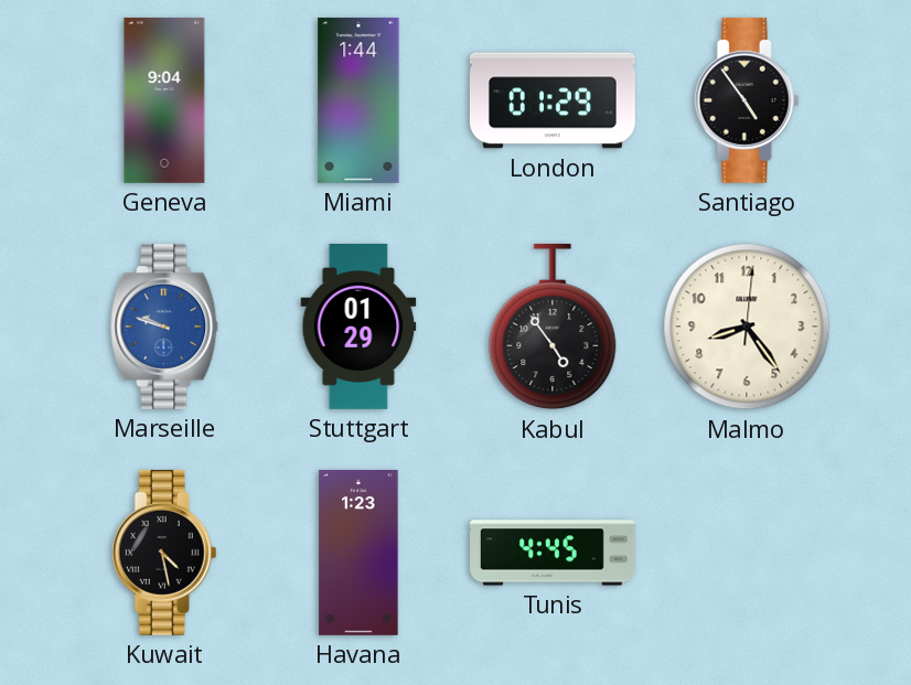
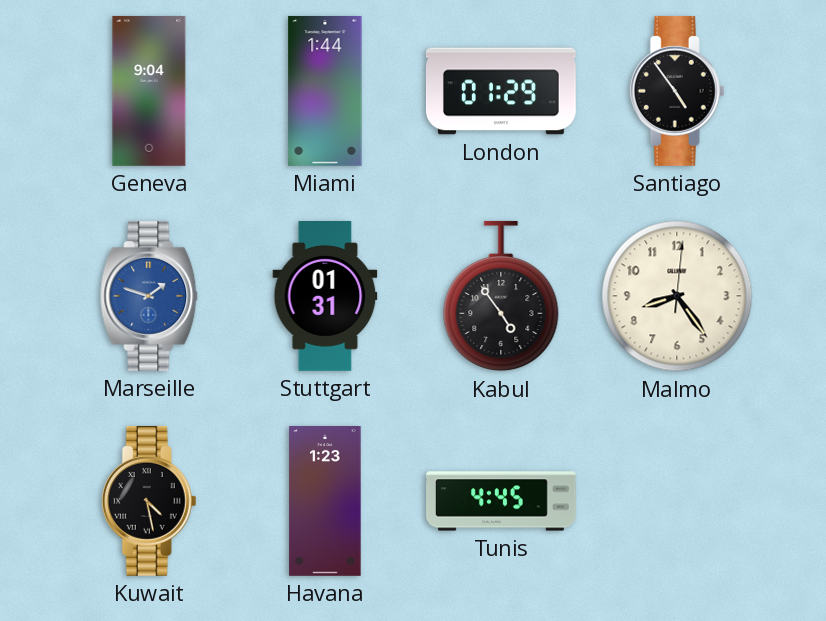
Marseille: 9:48 -> 1:48
Stuttgart: 01:29 -> 01:31
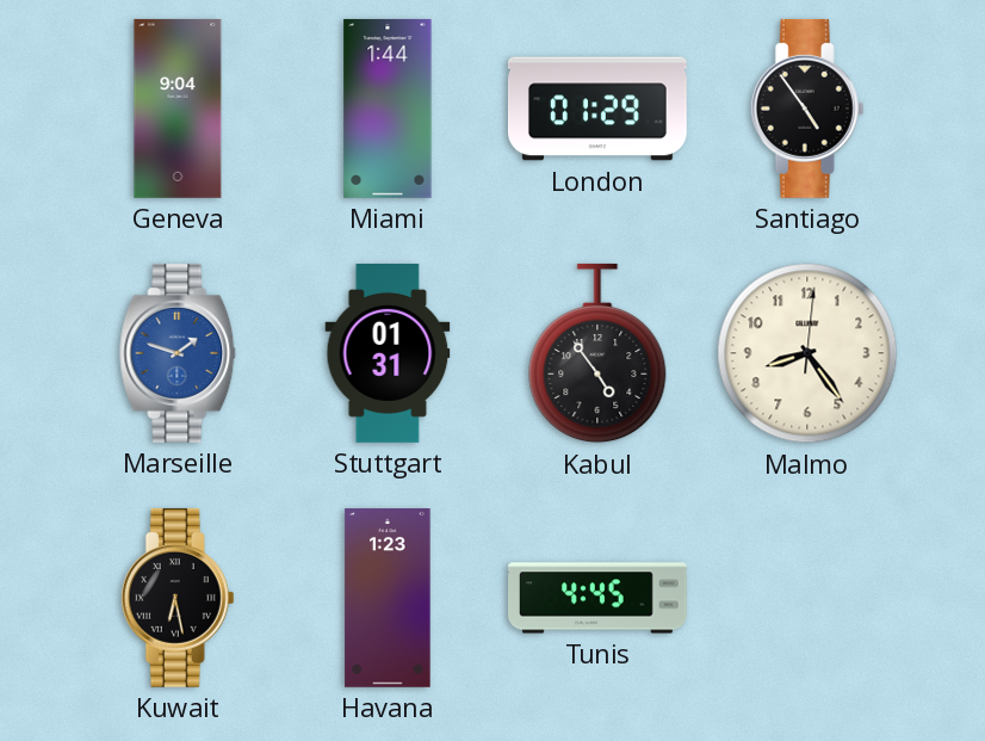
Kuwait: 4:28 -> 6:28
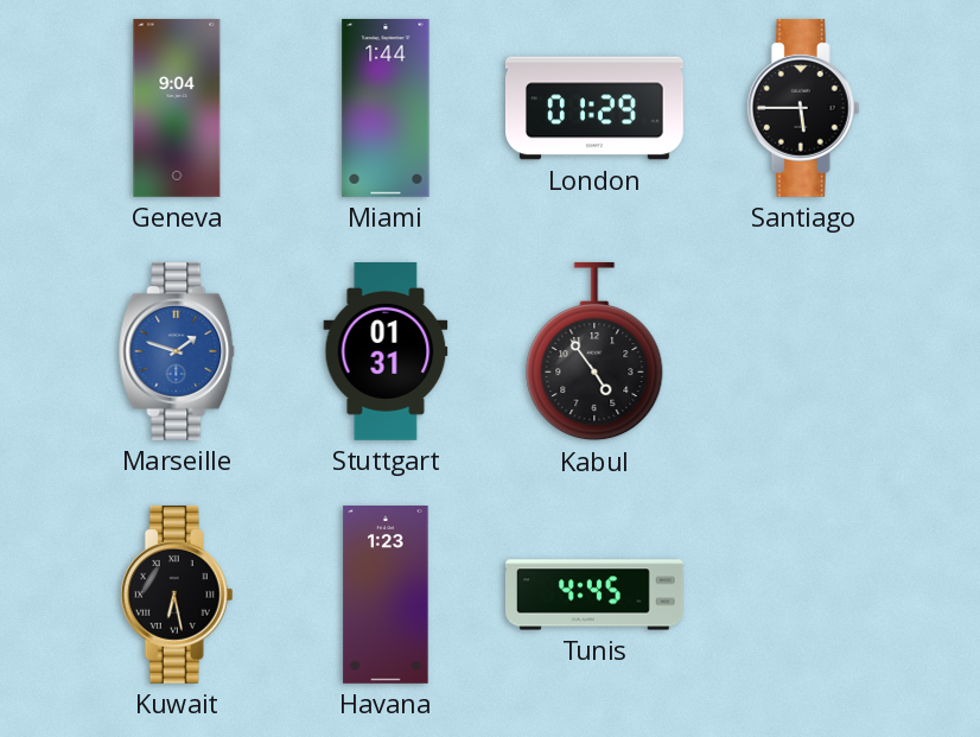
Santiago: 4:54 -> 5:45
Malmo: 8:24 -> none
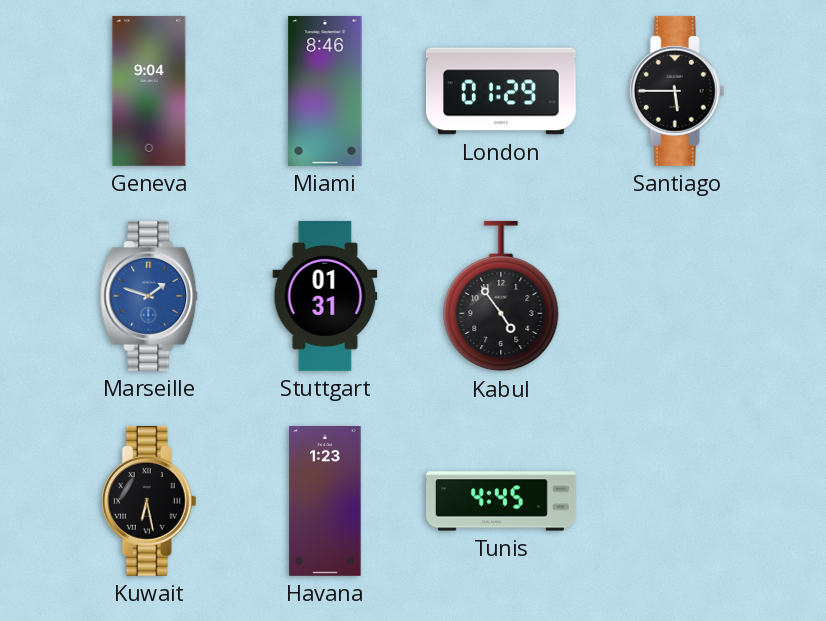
Miami: 1:44 -> 8:46
